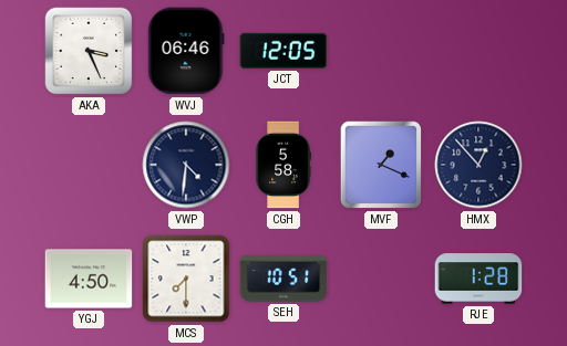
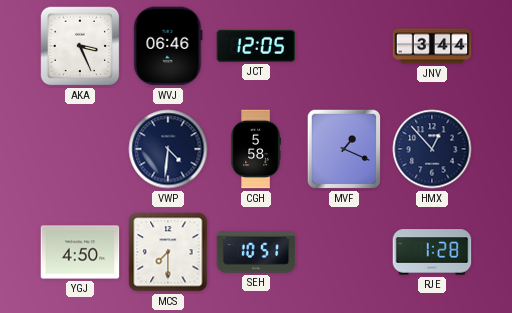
JNV: none -> 3:44
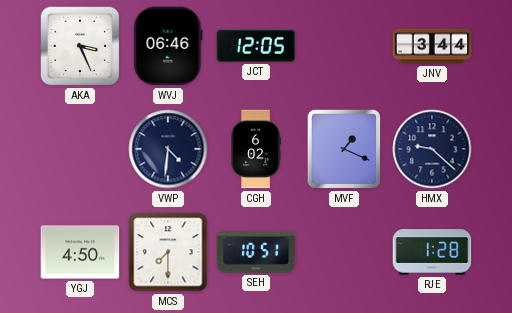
CGH: 5:58 -> 6:02
HMX: 12:53 -> 9:22
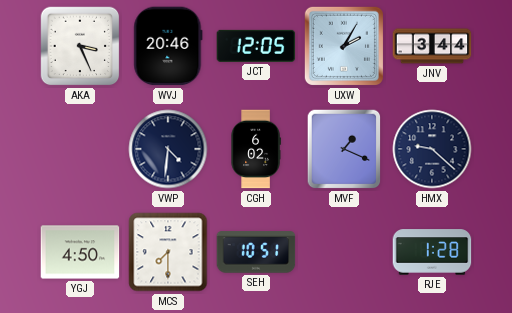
WVJ: 06:46 -> 20:46
UXW: none -> 2:05
